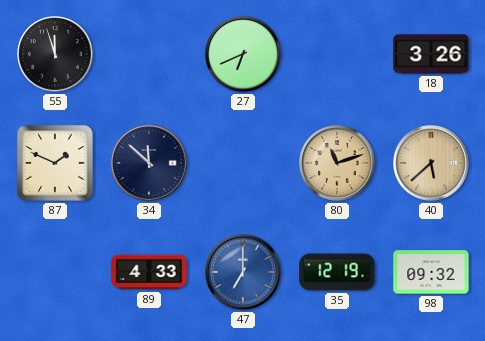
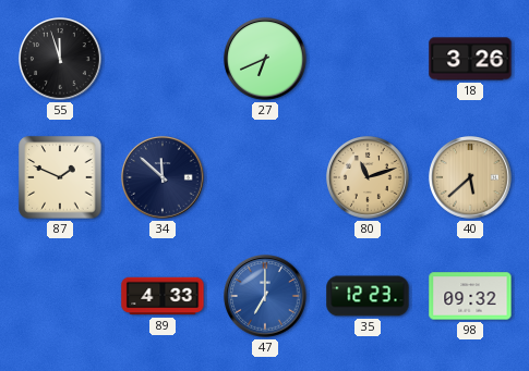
35: 12:19 -> 12:23
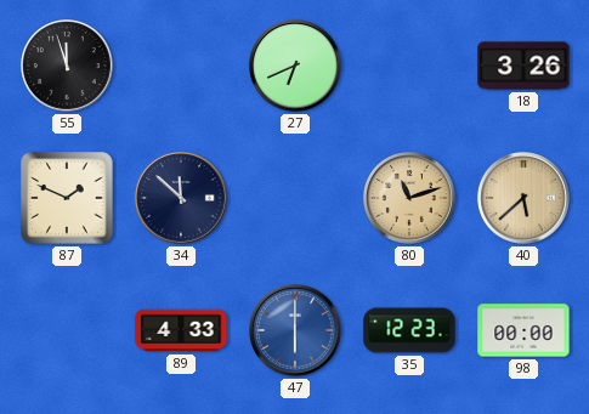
47: 7:00 -> 6:00
98: 09:32 -> 00:00
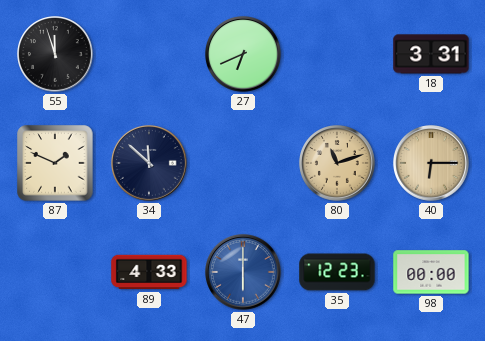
18: 3:26 -> 3:31
40: 5:38 -> 6:15
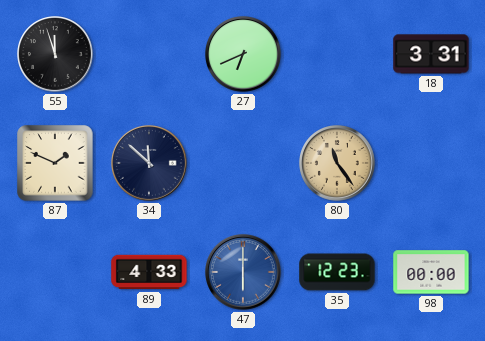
80: 11:12 -> 11:24
40: 6:15 -> none
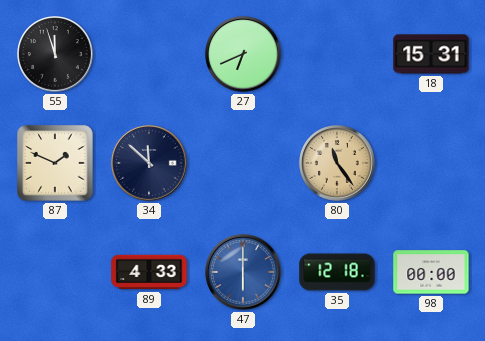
18: 3:31 -> 15:31
35: 12:23 -> 12:18
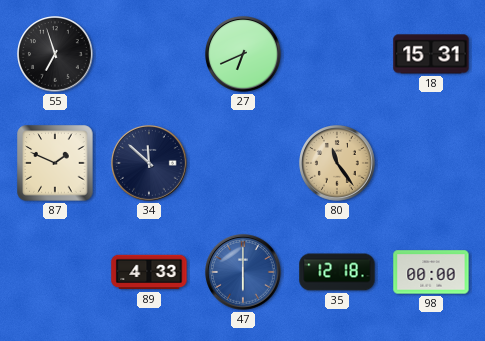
55: 11:57 -> 6:57
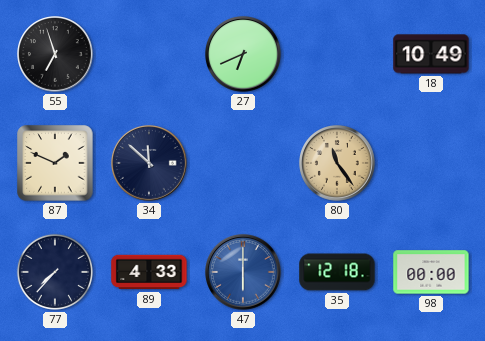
18: 15:31 -> 10:49
77: none -> 7:37
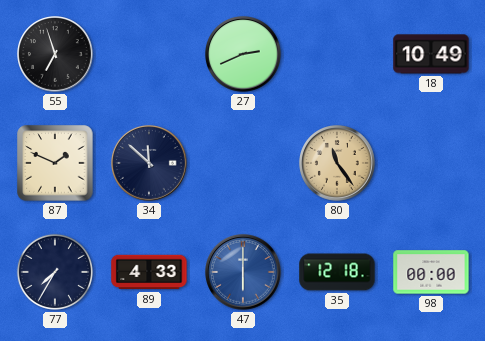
27: 6:41 -> 2:41
77: 7:37 -> 7:35
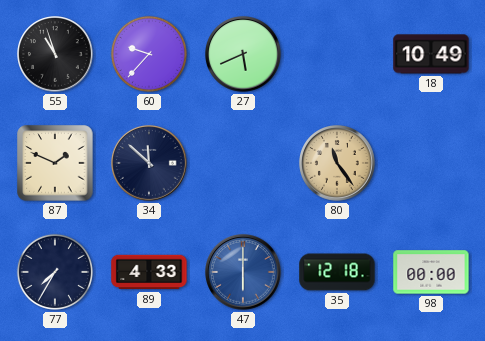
55: 6:57 -> 10:57
60: none -> 9:37
27: 2:41 -> 5:41
